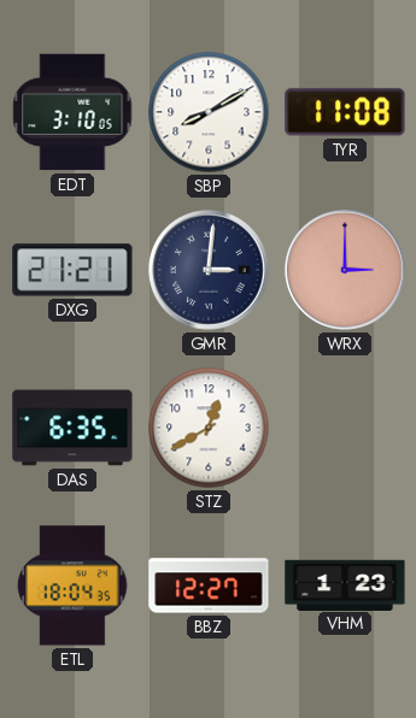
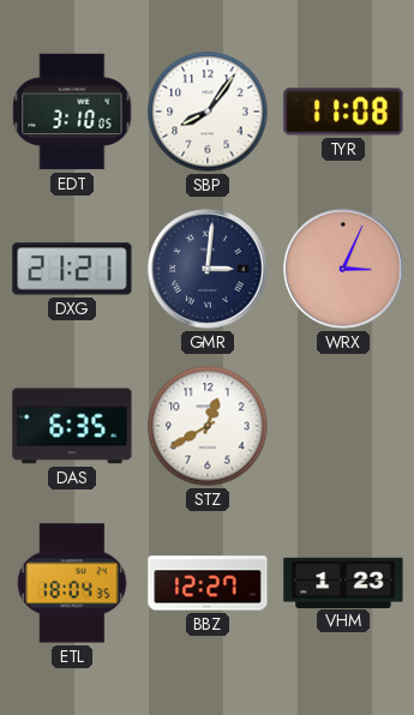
SBP: 8:10 -> 8:06
WRX: 3:00 -> 3:04
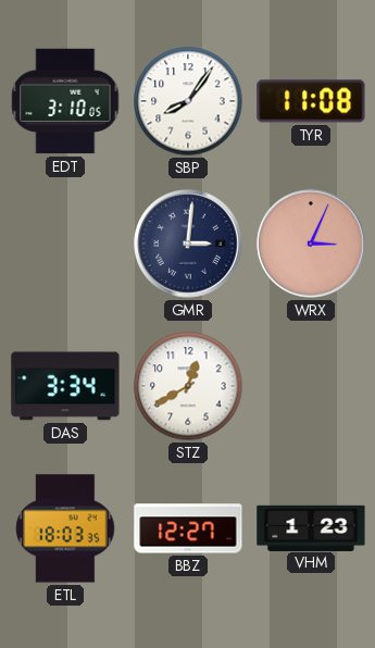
DXG: 21:21 -> none
DAS: 6:35 -> 3:34
ETL: 18:04 -> 18:03
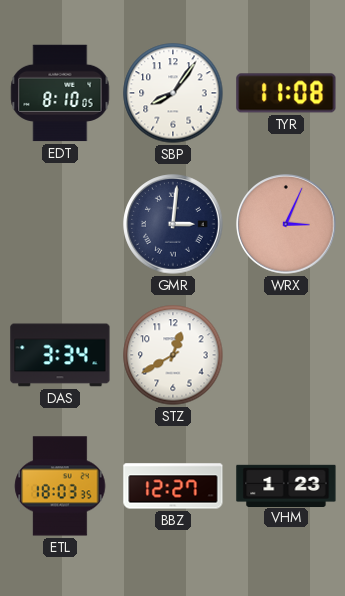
EDT: 3:10 -> 8:10
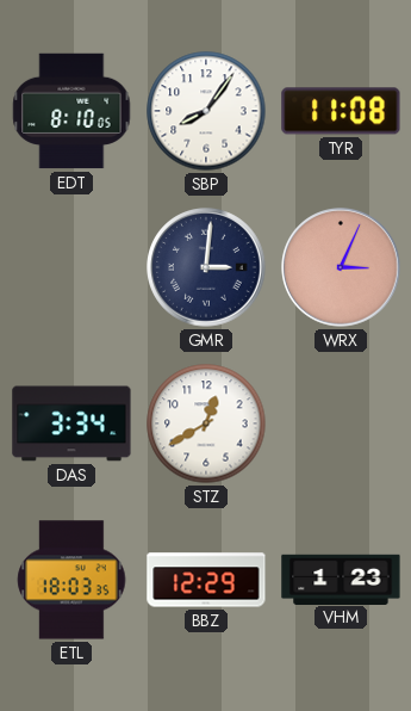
BBZ: 12:27 -> 12:29
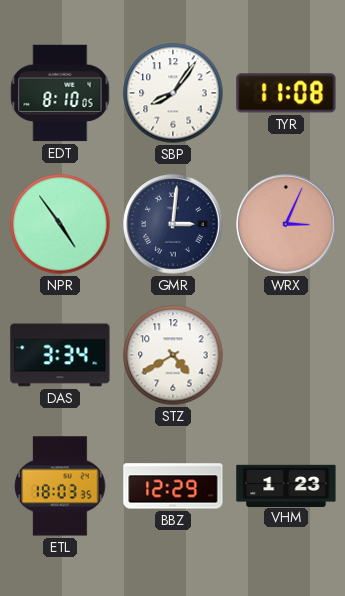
NPR: none -> 4:54
STZ: 12:40 -> 4:40
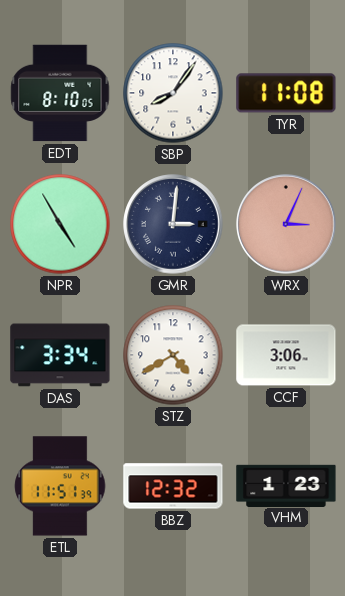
NPR: 4:54 -> 4:55
CCF: none -> 3:06
ETL: 18:03 -> 11:51
BBZ: 12:29 -> 12:32
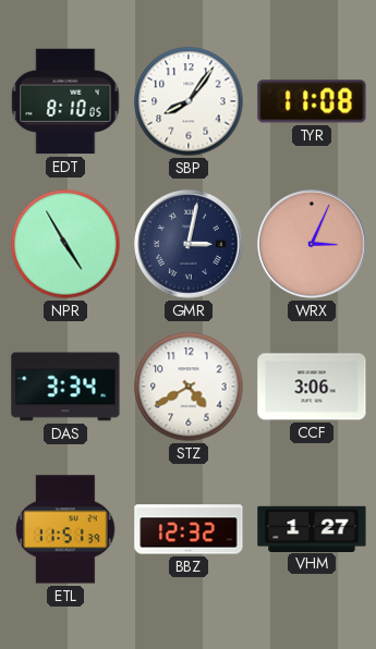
GMR: 3:01 -> 3:02
VHM: 1:23 -> 1:27
